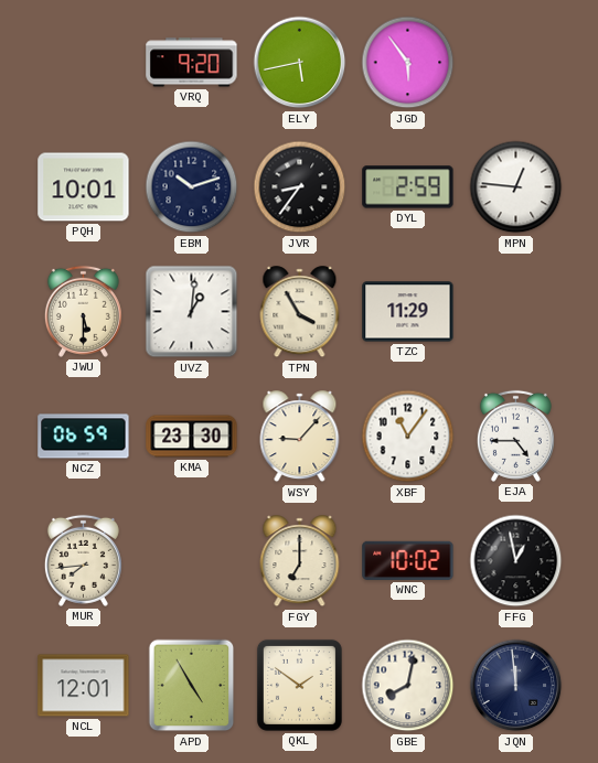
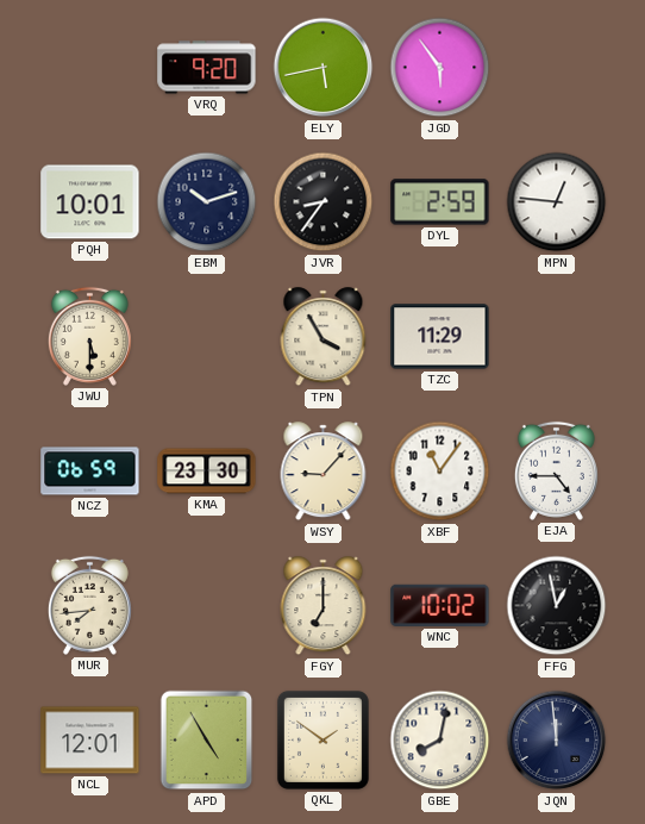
UVZ: 1:01 -> none
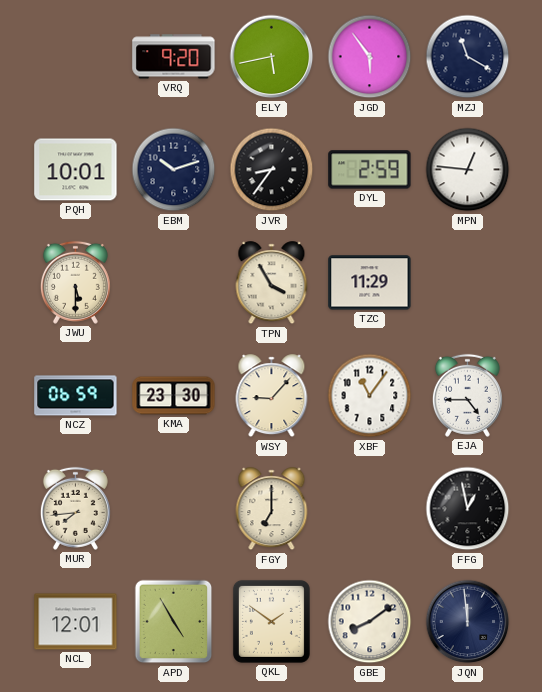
MZJ: none -> 11:20
WNC: 10:02 -> none
GBE: 8:02 -> 8:09
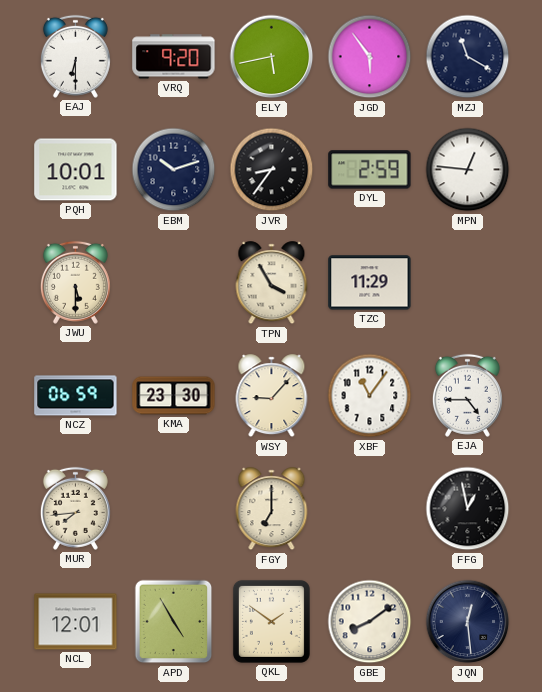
EAJ: none -> 6:30
JQN: 11:59 -> 12:29
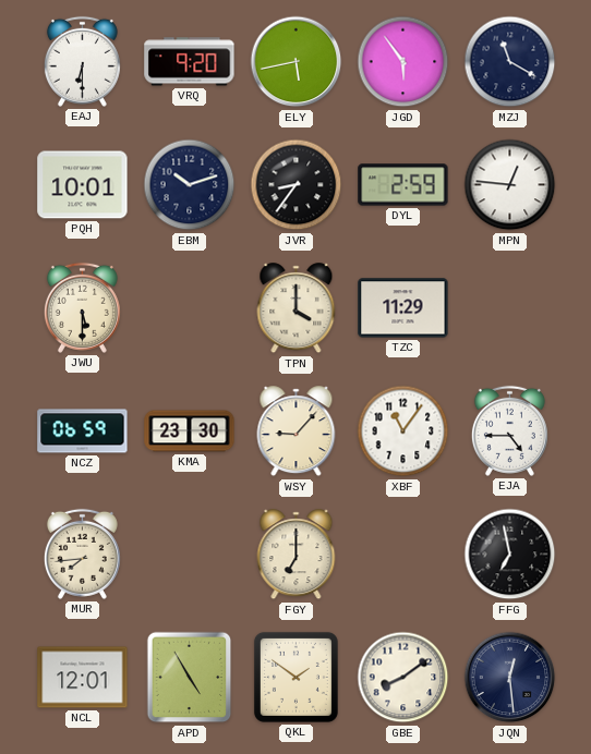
TPN: 3:55 -> 4:00
FFG: 12:58 -> 6:58
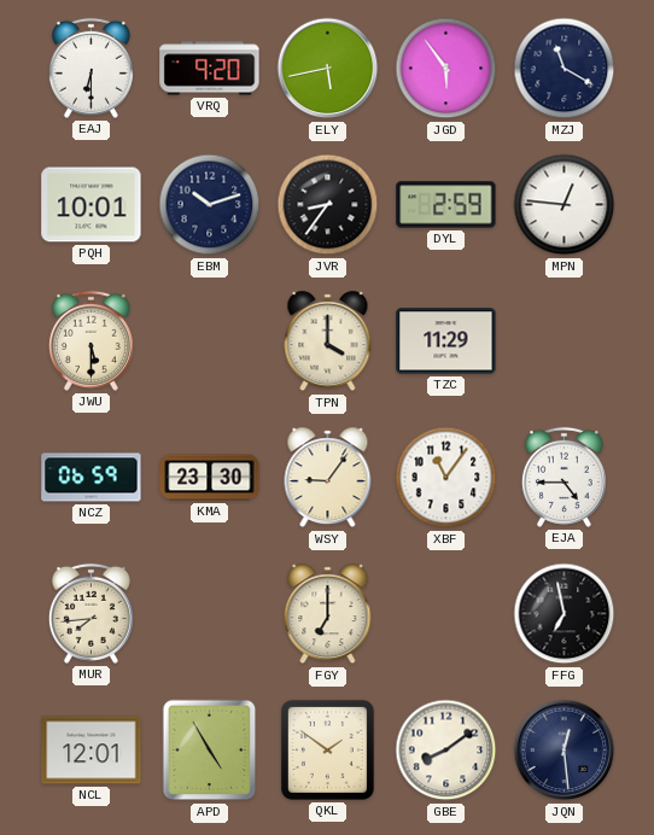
WSY: 9:07 -> 9:06
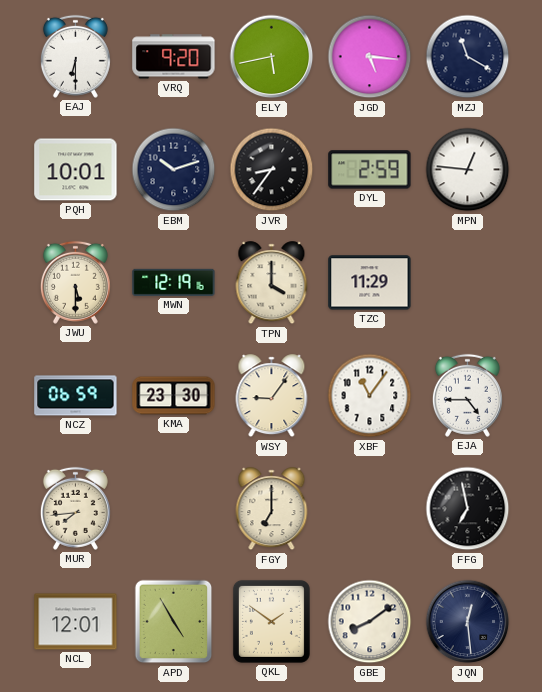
JGD: 5:54 -> 5:16
MWN: none -> 12:19
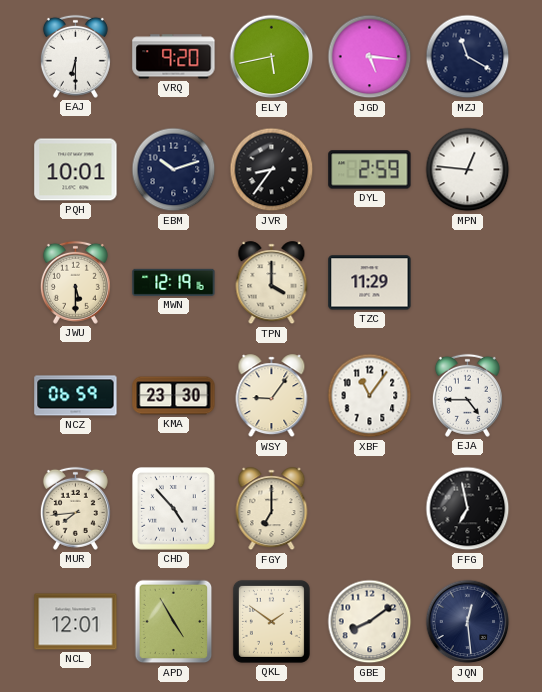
CHD: none -> 4:53
